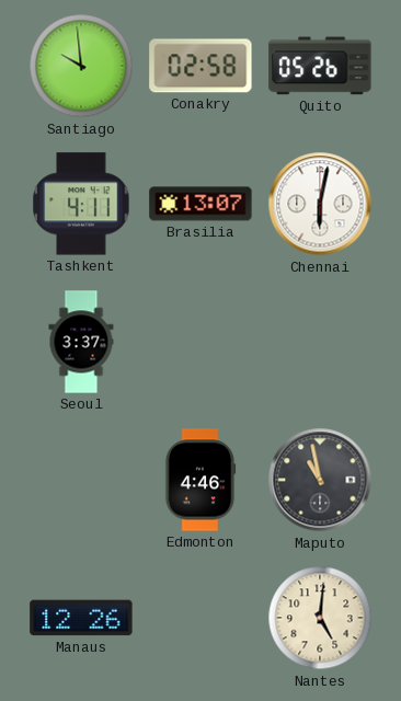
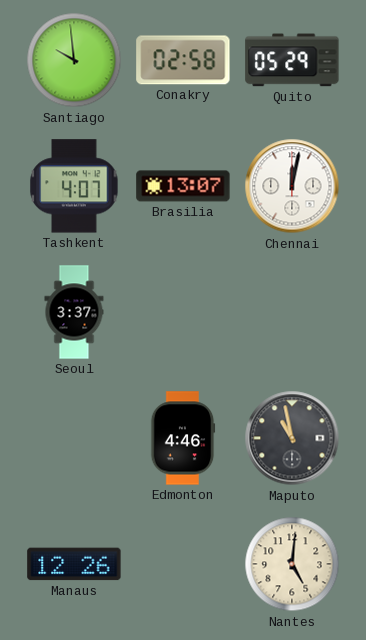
Quito: 05:26 -> 05:29
Tashkent: 4:11 -> 4:07
Chennai: 6:02 -> 12:02
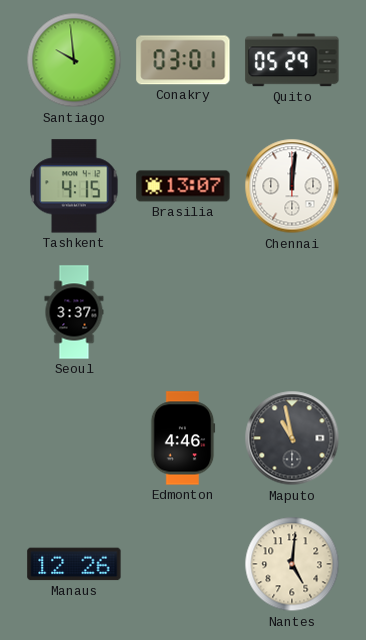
Conakry: 02:58 -> 03:01
Tashkent: 4:07 -> 4:15
Chennai: 12:02 -> 12:01
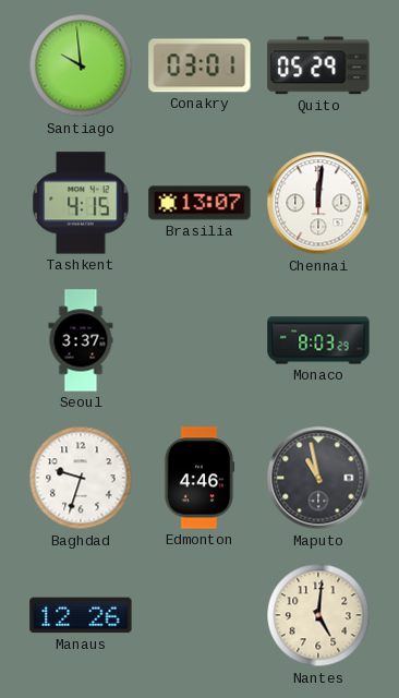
Monaco: none -> 8:03
Baghdad: none -> 9:33
